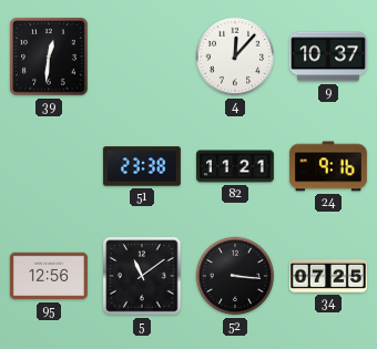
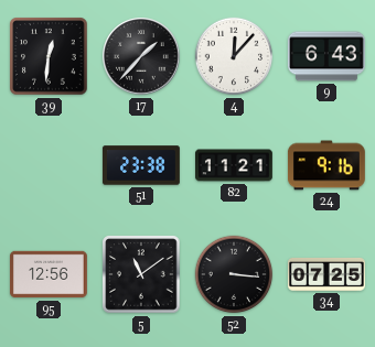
17: none -> 1:37
9: 10:37 -> 6:43
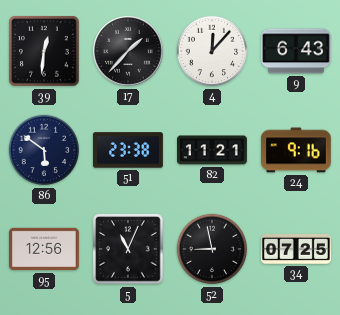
86: none -> 5:51
5: 11:09 -> 11:04
52: 3:16 -> 8:58
